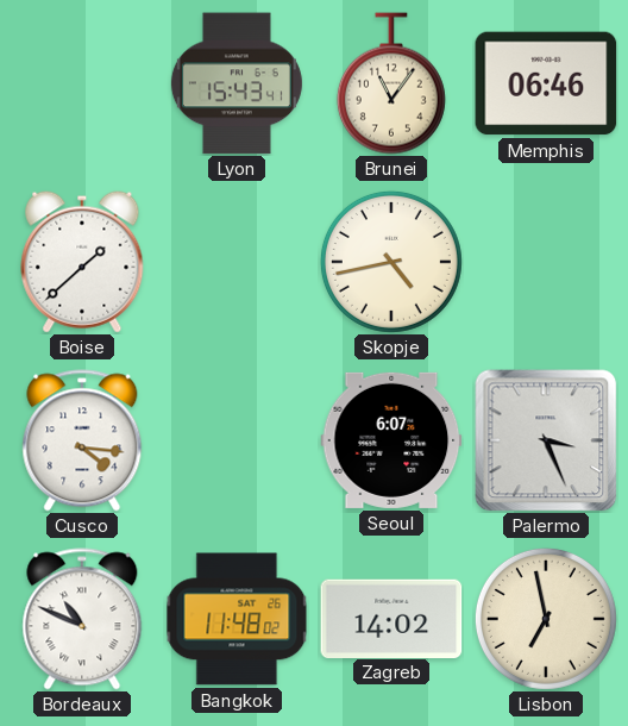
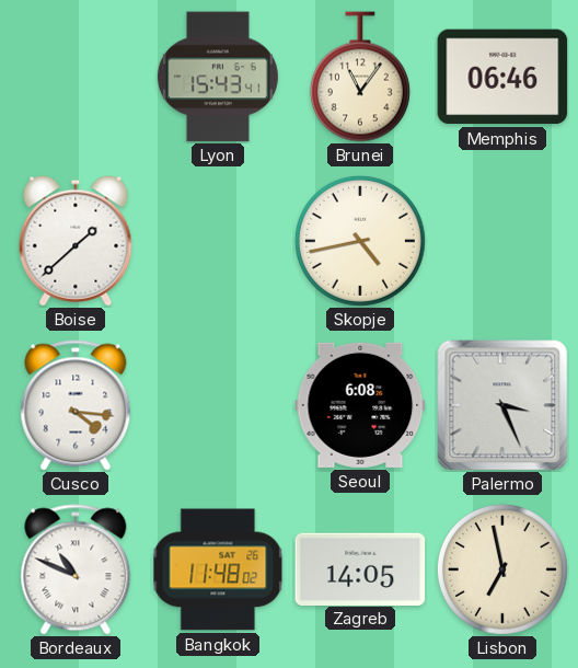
Seoul: 6:07 -> 6:08
Zagreb: 14:02 -> 14:05
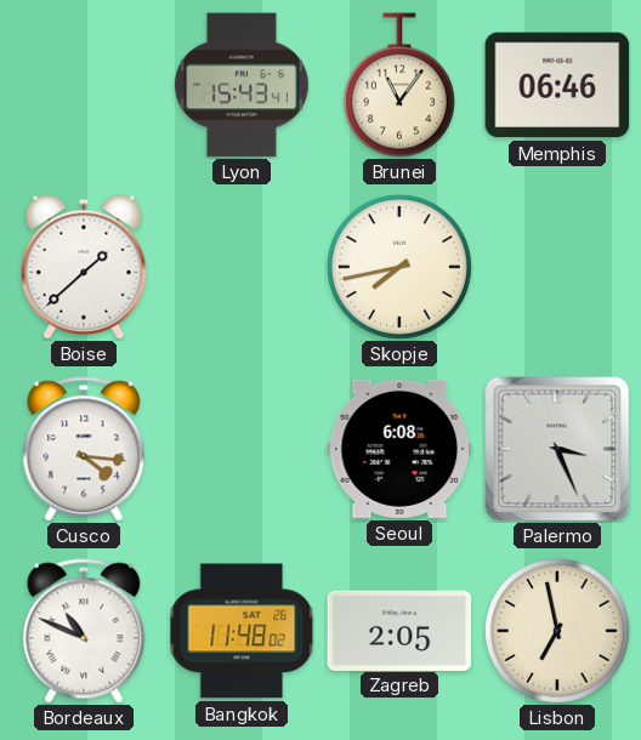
Skopje: 4:43 -> 7:43
Zagreb: 14:05 -> 2:05
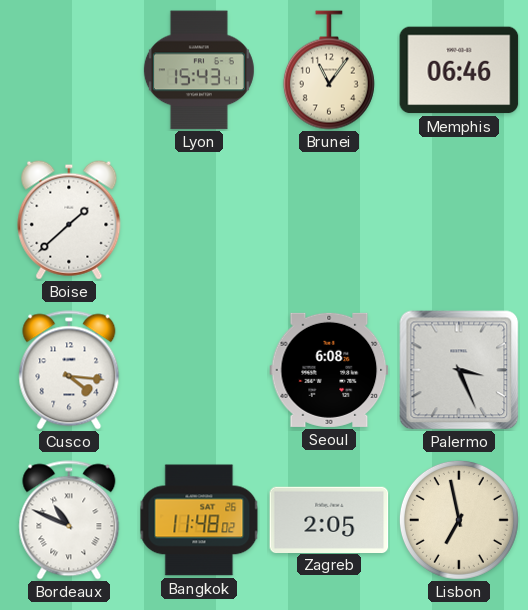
Skopje: 7:43 -> none
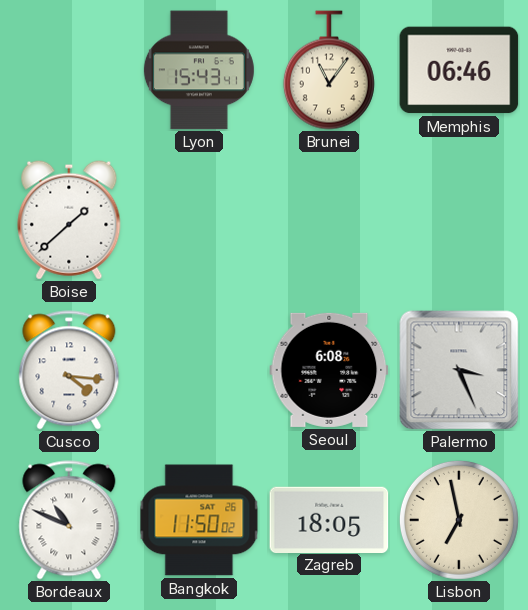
Bangkok: 11:48 -> 11:50
Zagreb: 2:05 -> 18:05
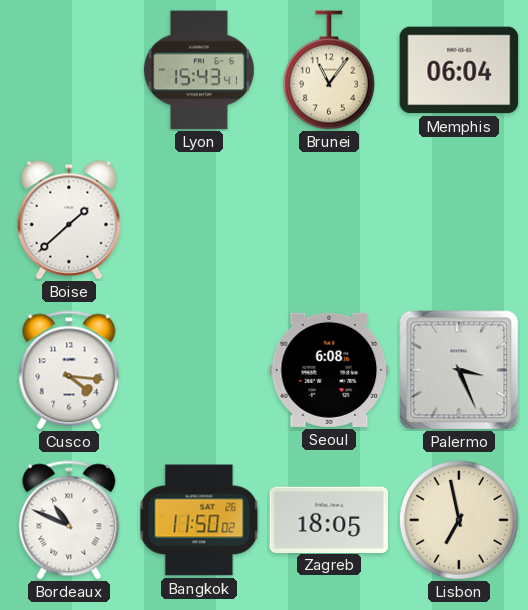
Memphis: 06:46 -> 06:04
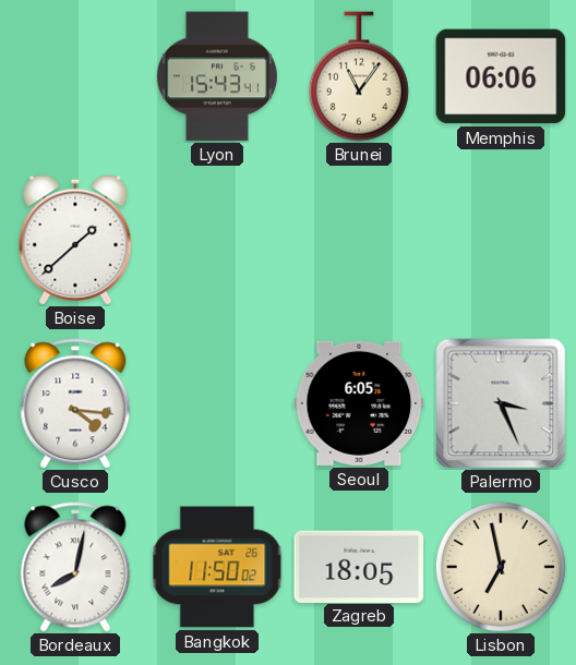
Memphis: 06:04 -> 06:06
Seoul: 6:08 -> 6:05
Bordeaux: 10:49 -> 8:02
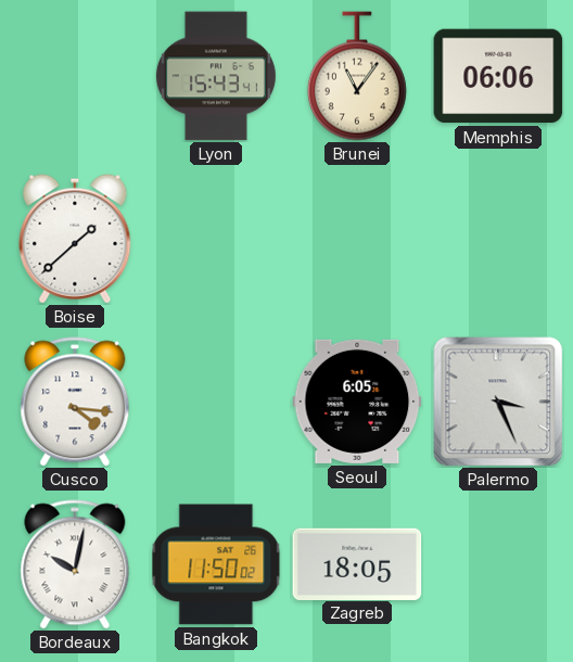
Bordeaux: 8:02 -> 10:02
Lisbon: 6:58 -> none
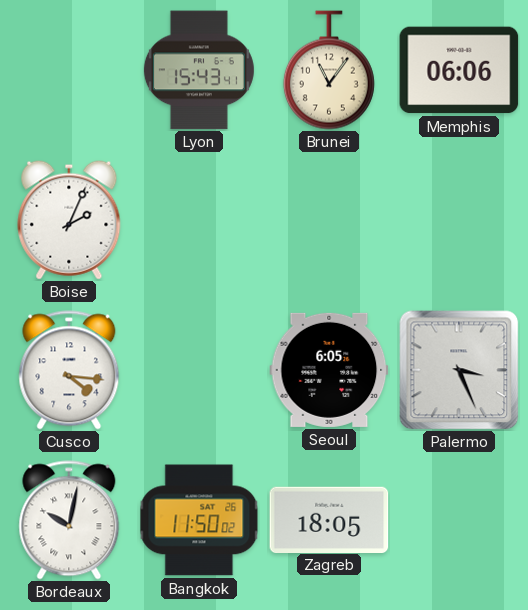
Boise: 1:38 -> 2:04
